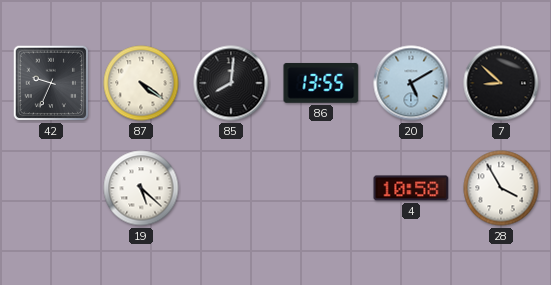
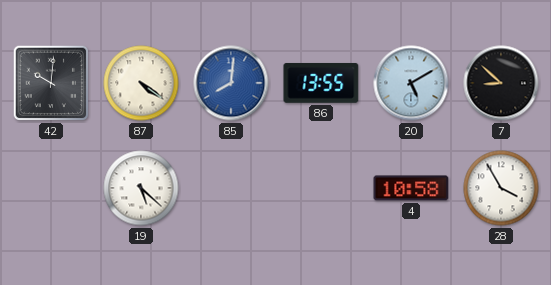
42: 9:34 -> 10:01
85 dial: black -> blue
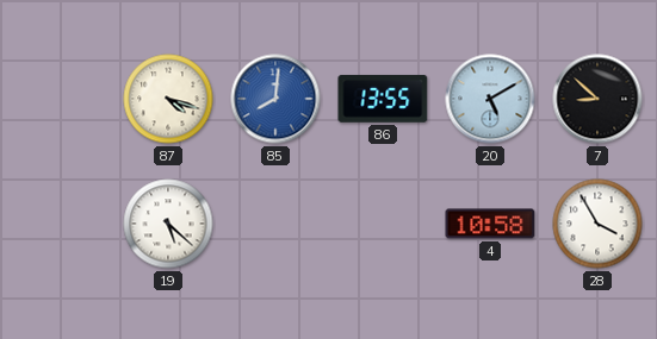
42: 10:01 -> none
87: 4:21 -> 4:18
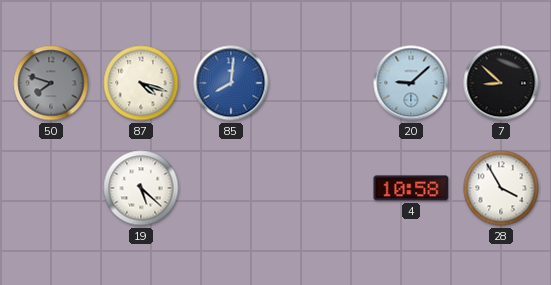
50: none -> 7:48
86: 13:55 -> none
20: 5:10 -> 9:08
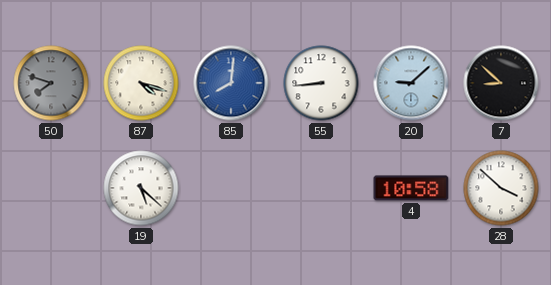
55: none -> 8:44
28: 3:55 -> 3:52
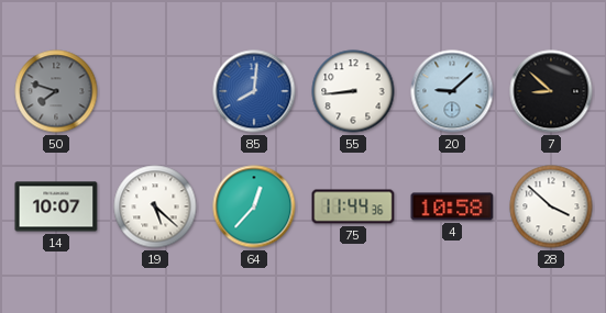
87: 4:18 -> none
14: none -> 10:07
64: none -> 12:37
75: none -> 11:44
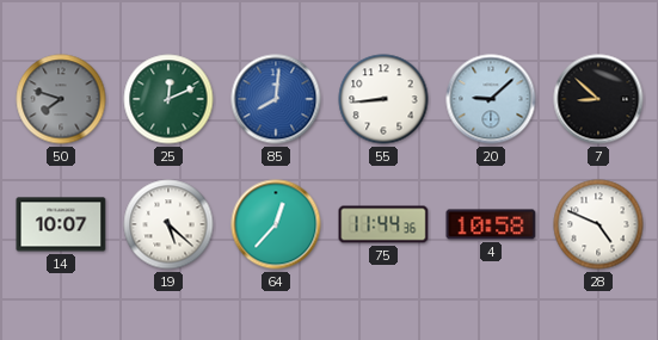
25: none -> 12:11
28: 3:52 -> 4:49
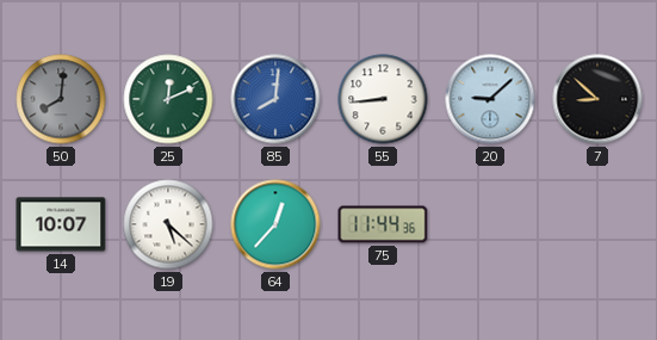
50: 7:48 -> 8:01
4: 10:58 -> none
28: 4:49 -> none
